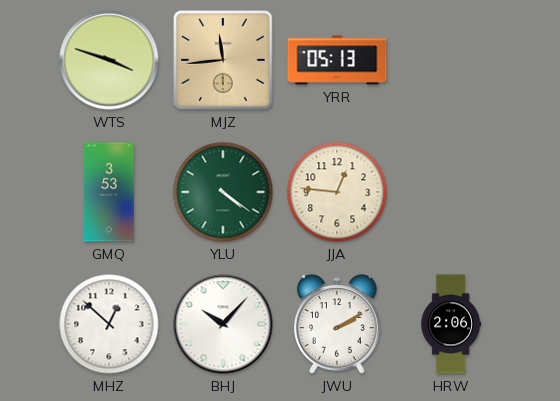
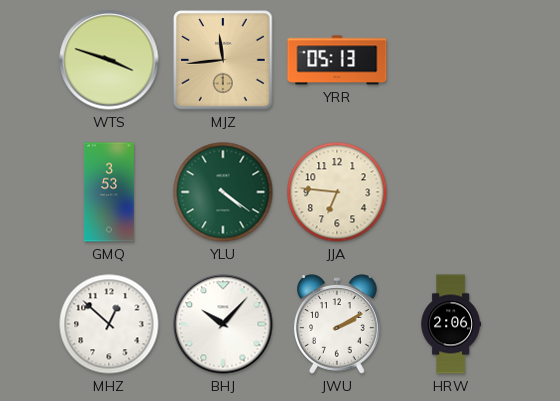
JJA: 12:46 -> 6:46
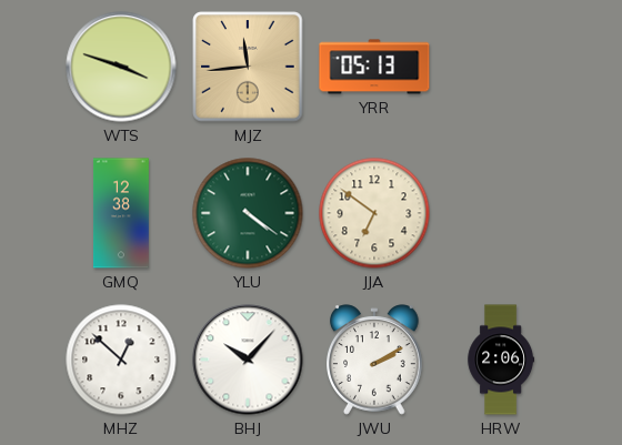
GMQ: 3:53 -> 12:38
JJA: 6:46 -> 6:51
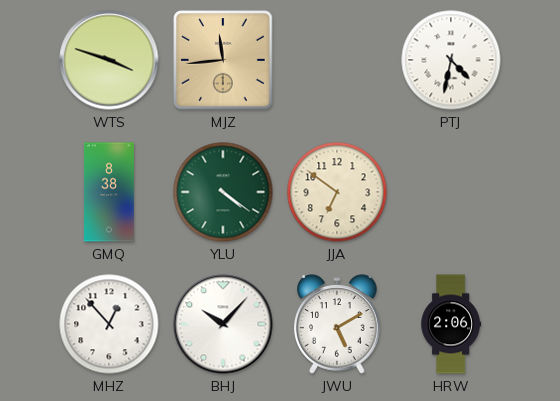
YRR: 05:13 -> none
PTJ: none -> 4:32
GMQ: 12:38 -> 8:38
MHZ: 12:52 -> 12:53
JWU: 2:10 -> 5:10
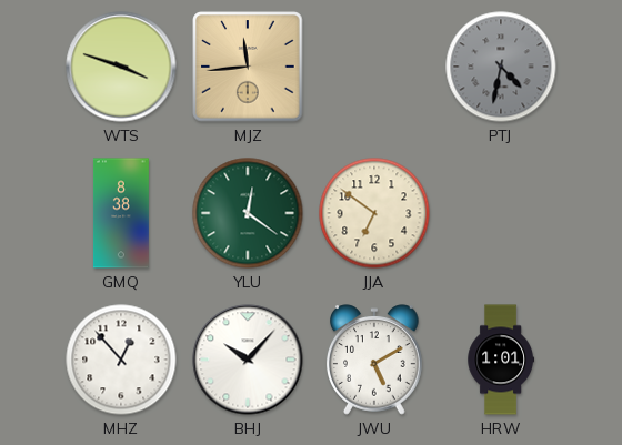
PTJ dial: white -> grey
YLU: 4:21 -> 12:21
HRW: 2:06 -> 1:01
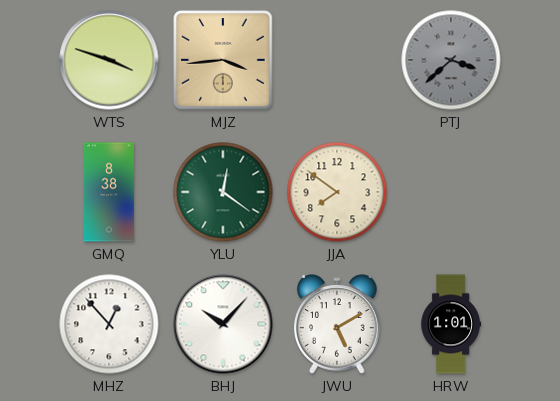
MJZ: 11:44 -> 3:44
PTJ: 4:32 -> 3:38
JJA: 6:51 -> 7:51
